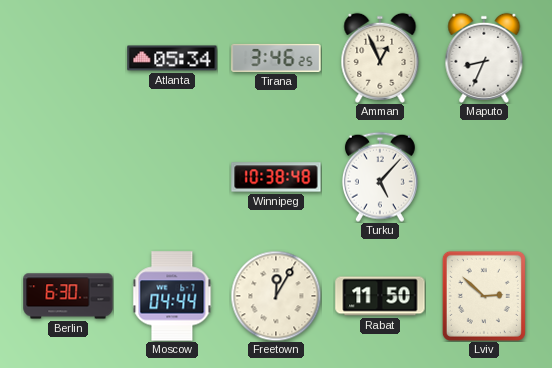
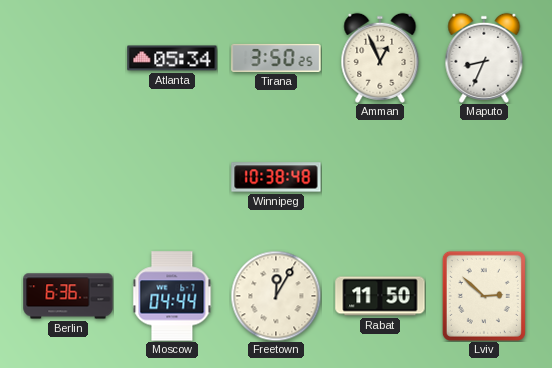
Tirana: 3:46 -> 3:50
Turku: 5:07 -> none
Berlin: 6:30 -> 6:36
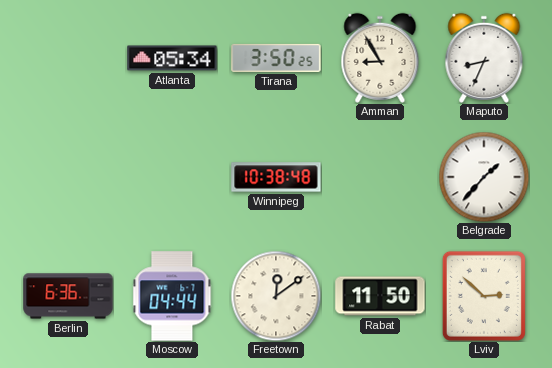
Amman: 12:56 -> 8:55
Belgrade: none -> 1:37
Freetown: 12:05 -> 12:09
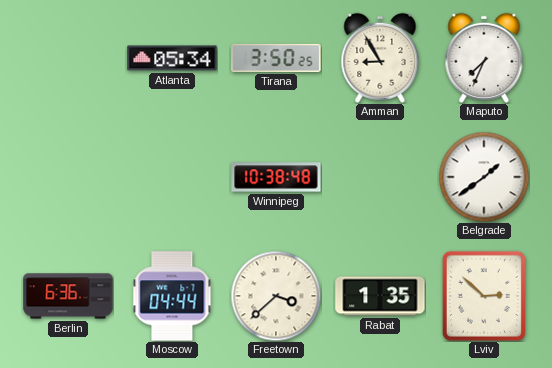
Maputo: 8:34 -> 7:34
Belgrade: 1:37 -> 1:39
Freetown: 12:09 -> 3:38
Rabat: 11:50 -> 1:35
